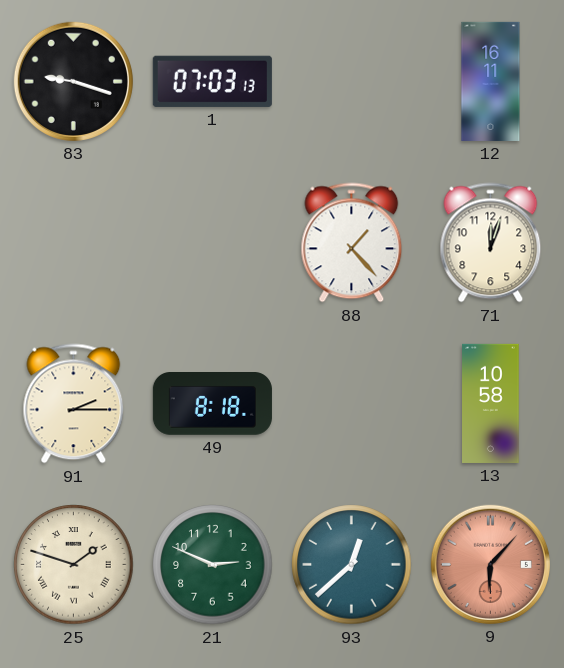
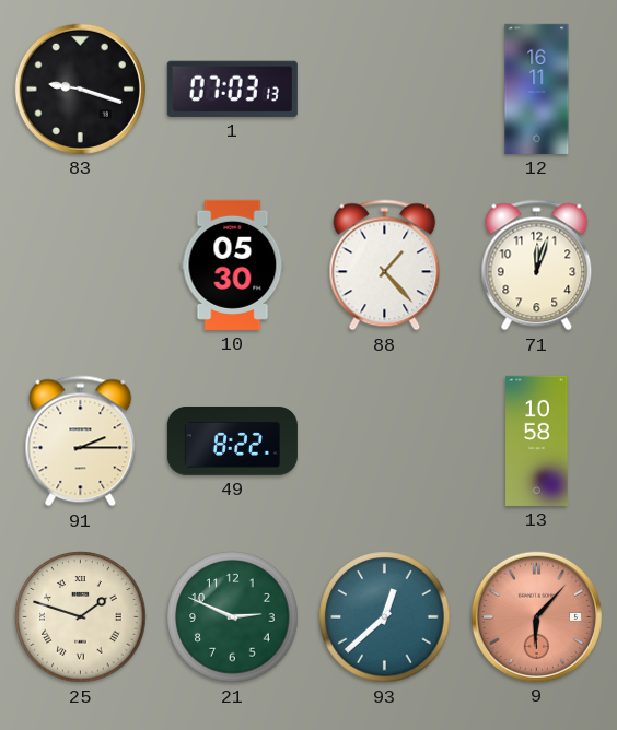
10: none -> 05:30
49: 8:18 -> 8:22
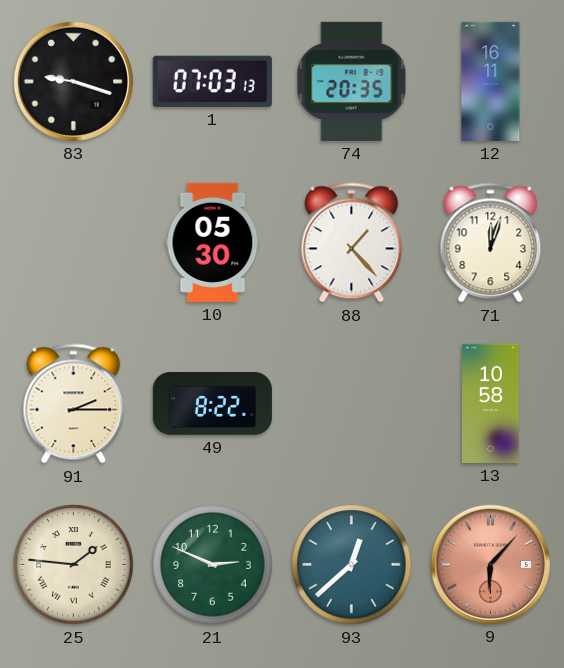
74: none -> 20:35
25: 1:48 -> 1:46
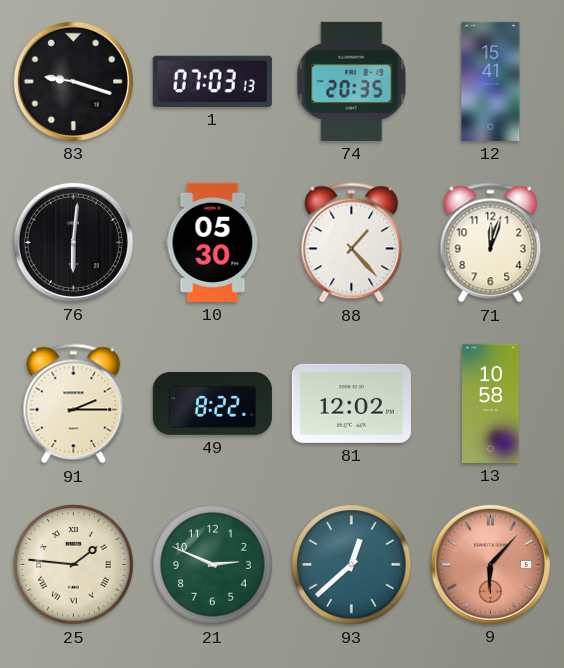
12: 16:11 -> 15:41
76: none -> 6:01
81: none -> 12:02
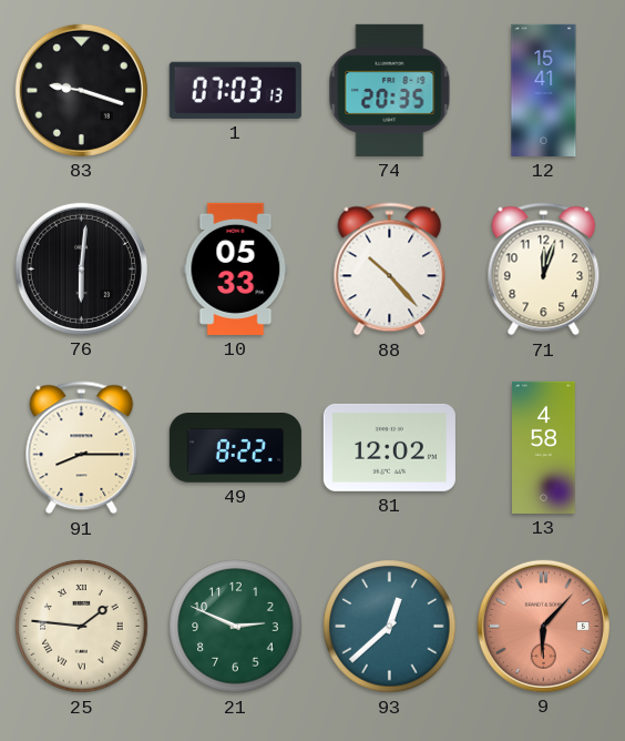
10: 05:30 -> 05:33
88: 1:23 -> 10:23
91: 2:15 -> 8:15
13: 10:58 -> 4:58
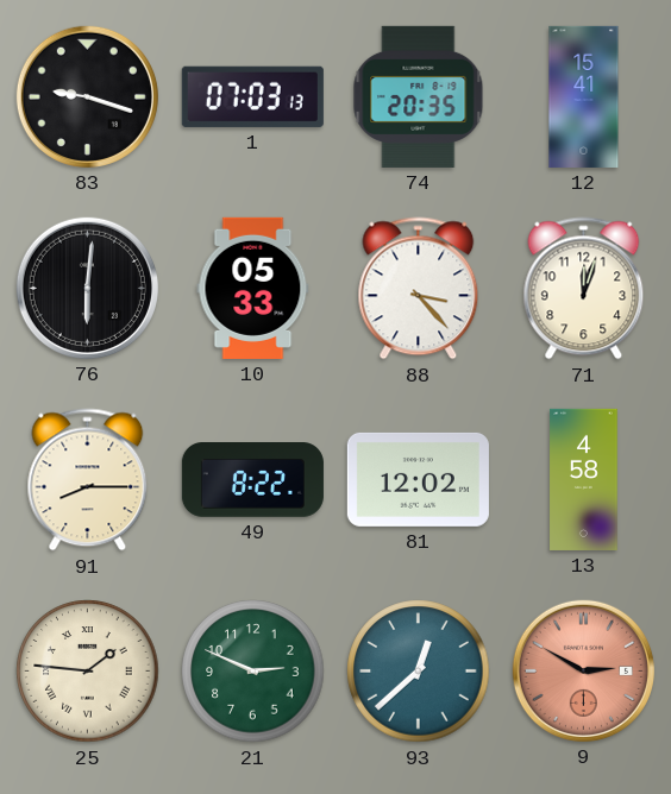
88: 10:23 -> 3:23
9: 6:07 -> 2:50
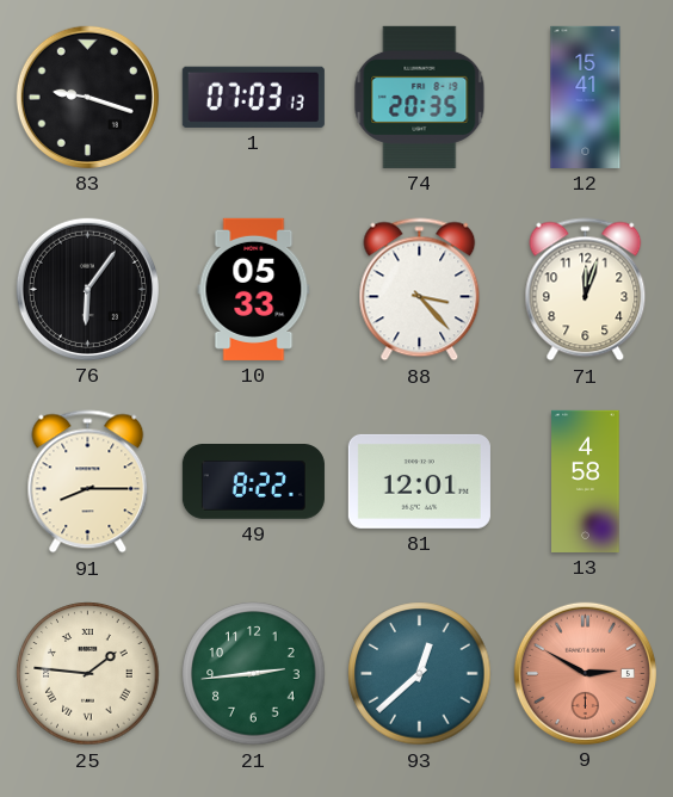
76: 6:01 -> 6:06
81: 12:02 -> 12:01
21: 2:49 -> 2:44
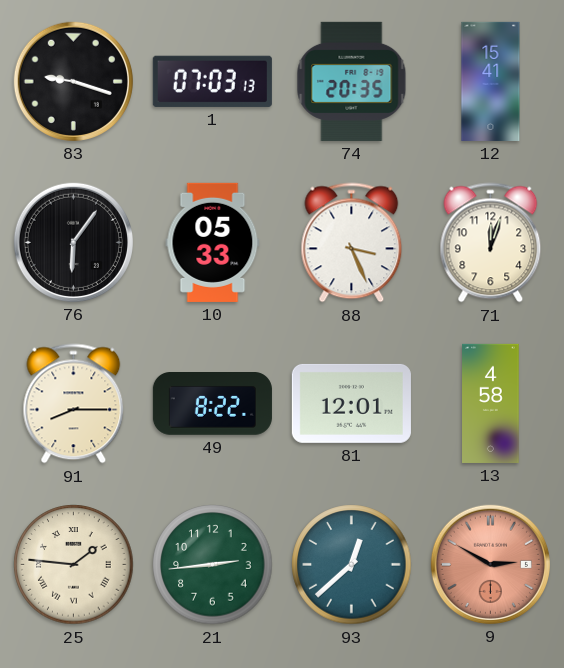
88: 3:23 -> 3:26
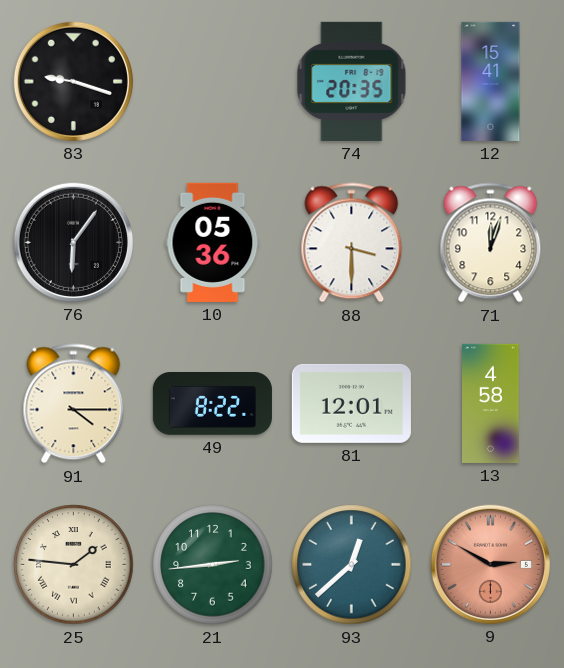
1: 07:03 -> none
10: 05:33 -> 05:36
88: 3:26 -> 3:30
91: 8:15 -> 4:15
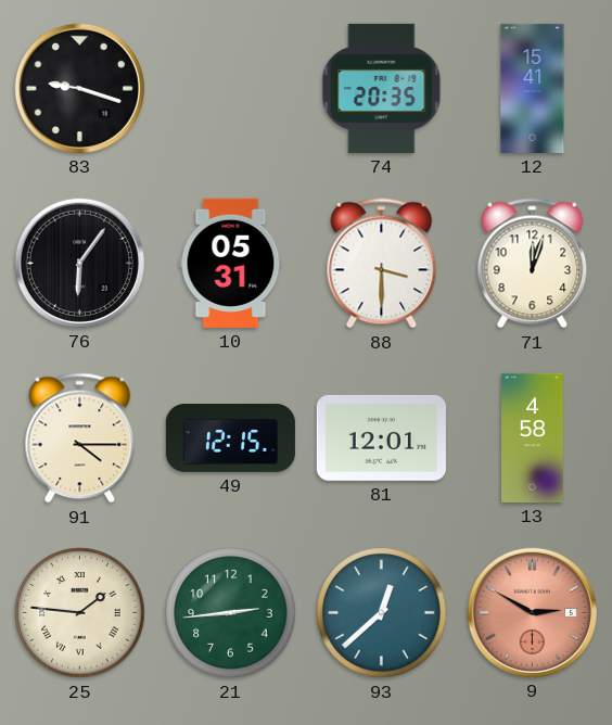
10: 05:36 -> 05:31
49: 8:22 -> 12:15
